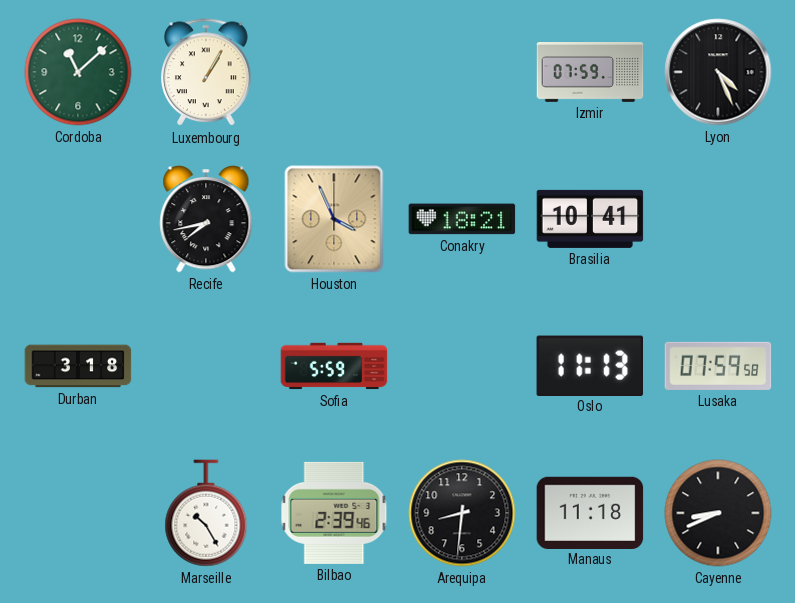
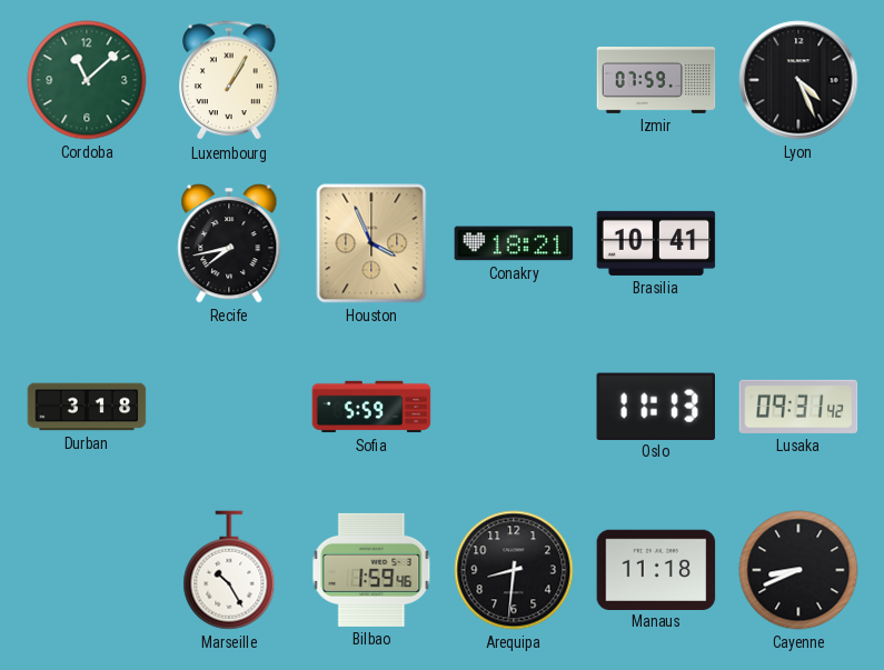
Lusaka: 07:59 -> 09:31
Bilbao: 2:39 -> 1:59
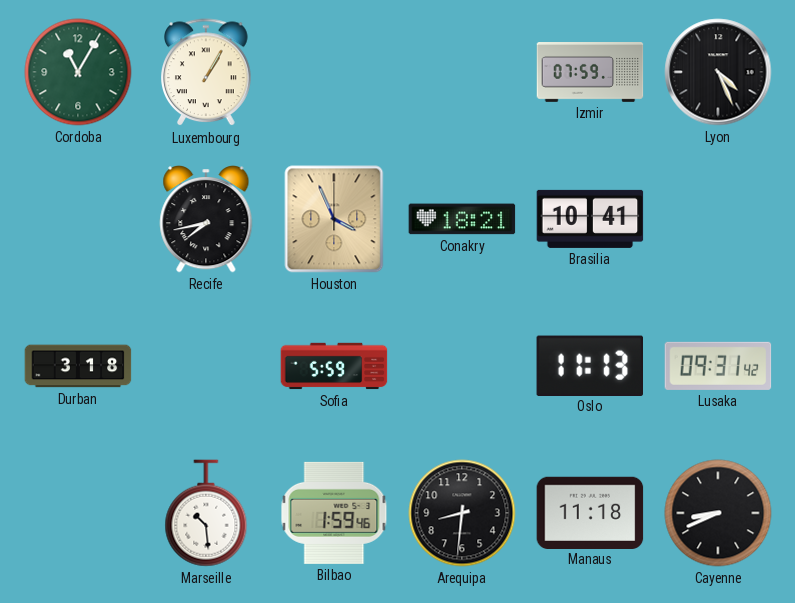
Cordoba: 11:08 -> 11:05
Marseille: 10:25 -> 10:29
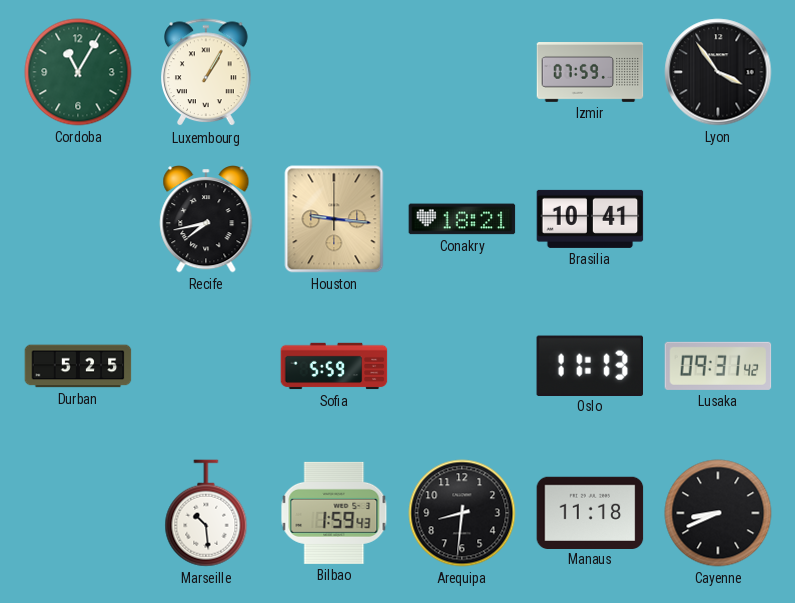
Lyon: 4:26 -> 3:54
Houston: 3:56 -> 9:16
Durban: 3:18 -> 5:25
Bilbao: 1:59:46 -> 1:59:43
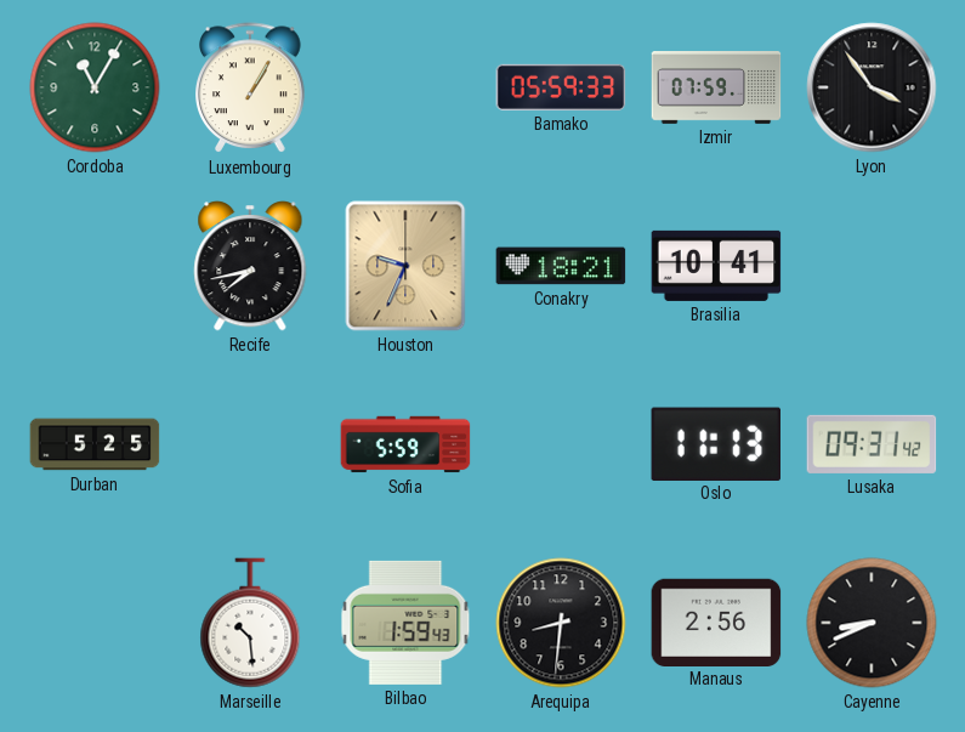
Bamako: none -> 05:59
Houston: 9:16 -> 9:34
Manaus: 11:18 -> 2:56
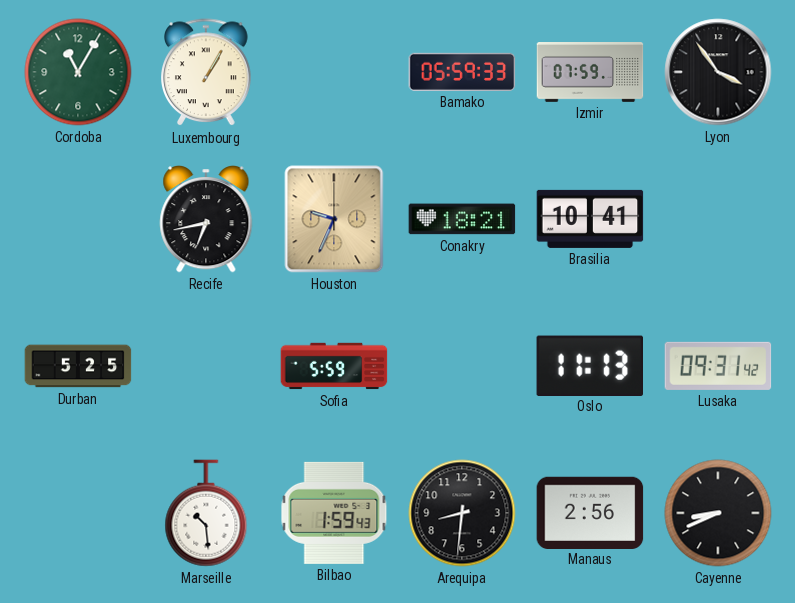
Recife: 7:43 -> 6:43
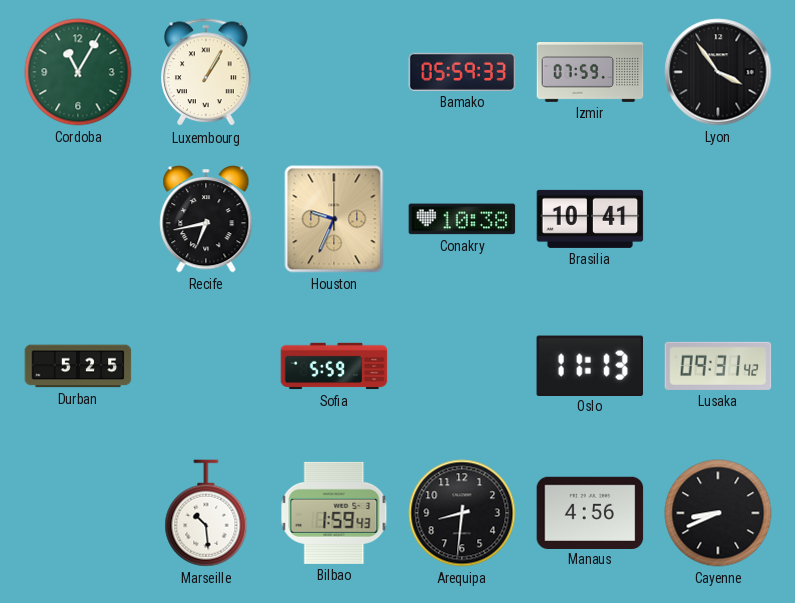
Conakry: 18:21 -> 10:38
Manaus: 2:56 -> 4:56
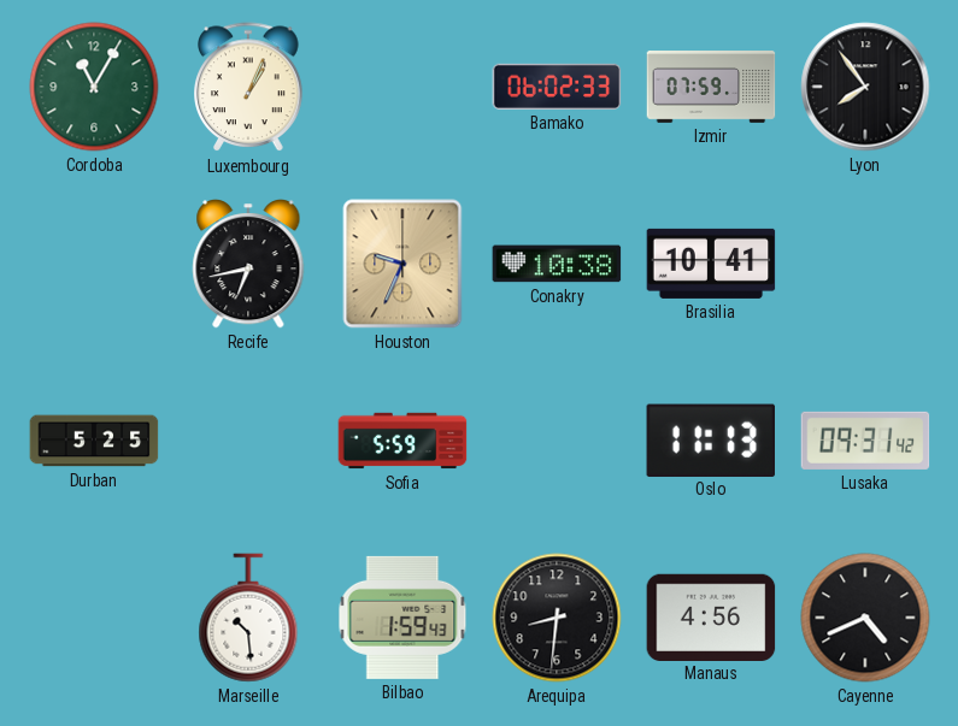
Luxembourg: 1:05 -> 1:04
Bamako: 05:59 -> 06:02
Lyon: 3:54 -> 7:54
Cayenne: 8:41 -> 4:41
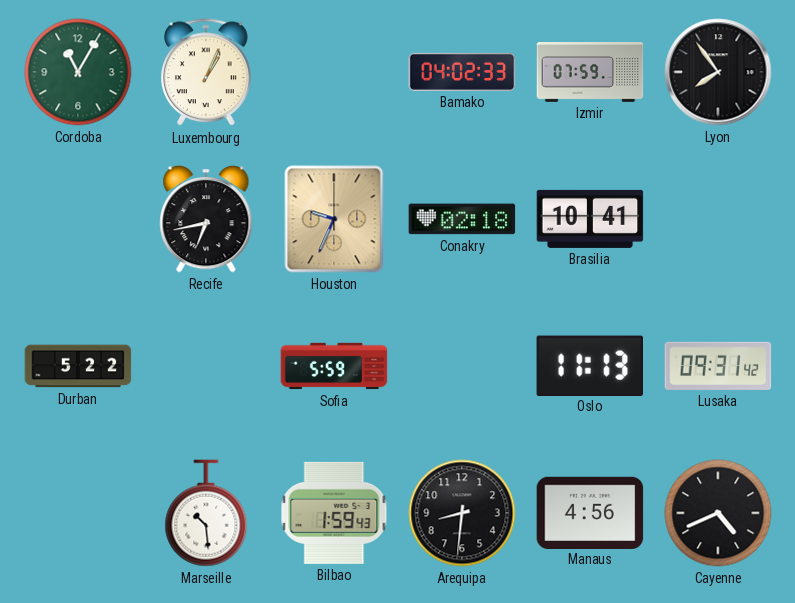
Bamako: 06:02 -> 04:02
Conakry: 10:38 -> 02:18
Durban: 5:25 -> 5:22
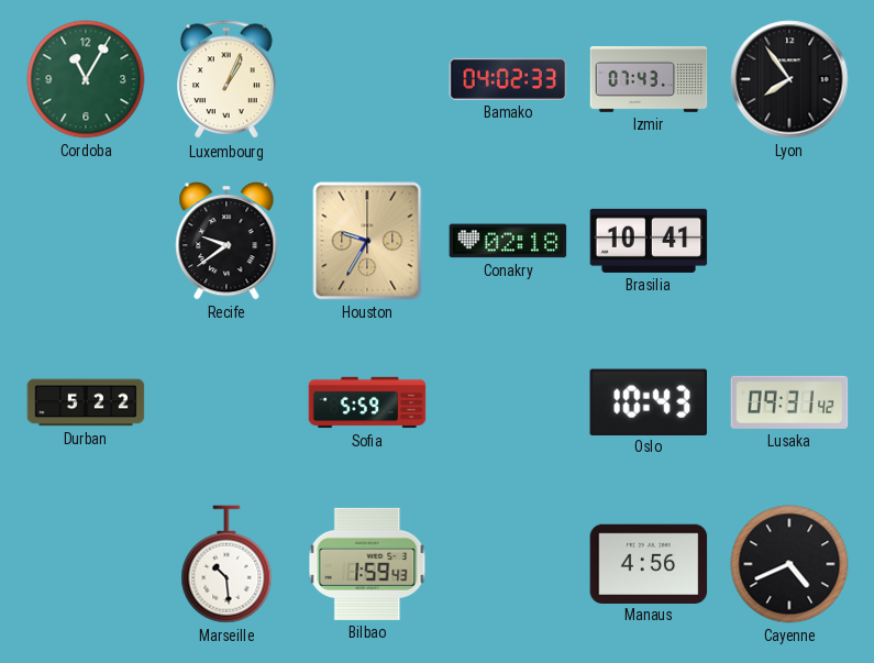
Izmir: 07:59 -> 07:43
Recife: 6:43 -> 9:39
Houston: 9:34 -> 9:35
Oslo: 11:13 -> 10:43
Arequipa: 8:31 -> none
